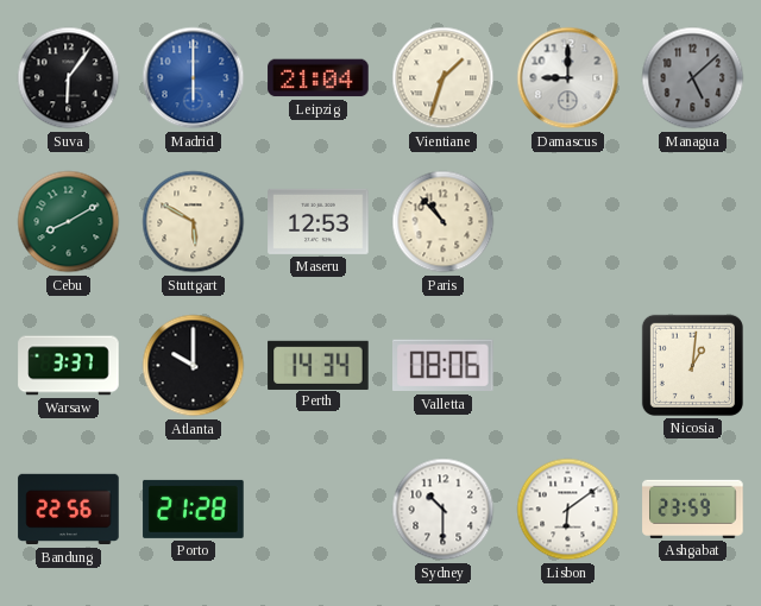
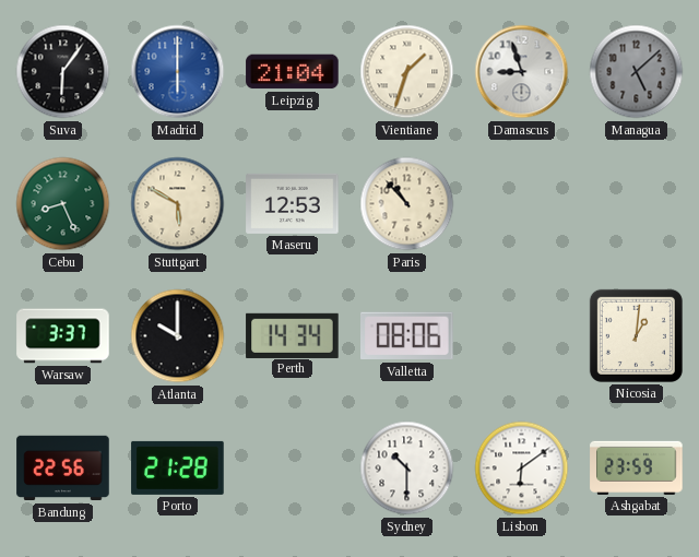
Damascus: 9:00 -> 8:57
Cebu: 8:10 -> 8:26
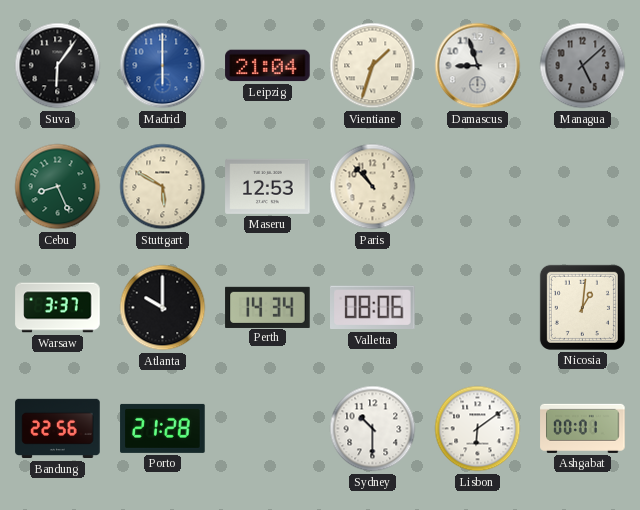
Ashgabat: 23:59 -> 00:01
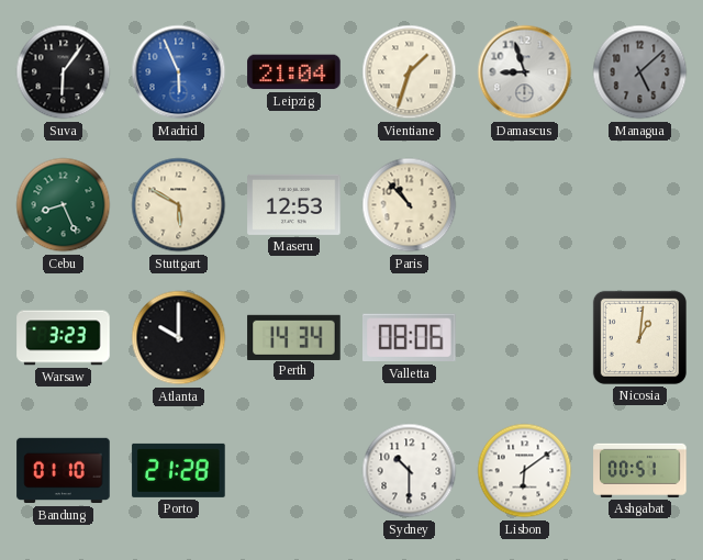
Madrid: 6:00 -> 5:56
Warsaw: 3:37 -> 3:23
Bandung: 22:56 -> 01:10
Ashgabat: 00:01 -> 00:51
